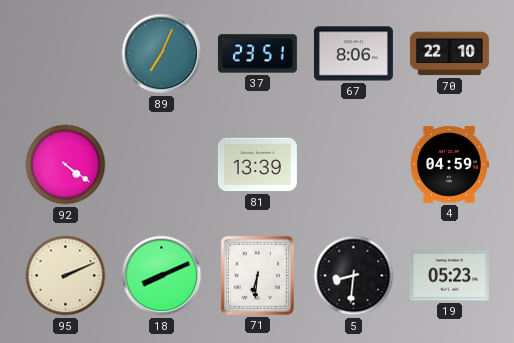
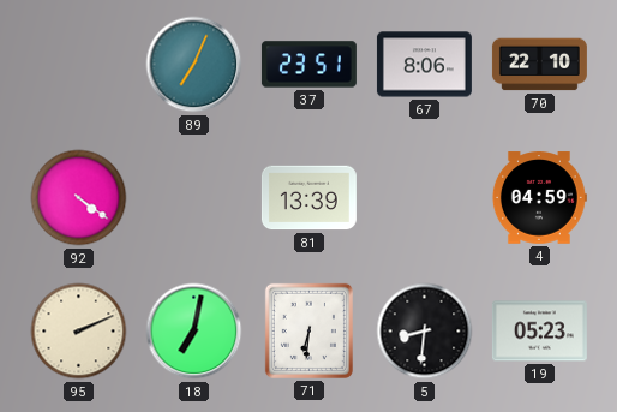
18: 8:11 -> 7:02
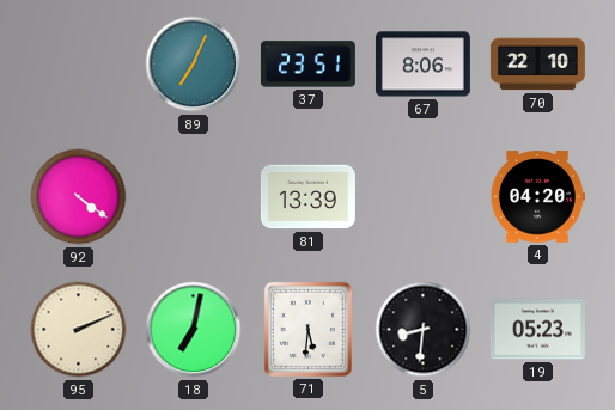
4: 04:59 -> 04:20
71: 6:31 -> 5:31
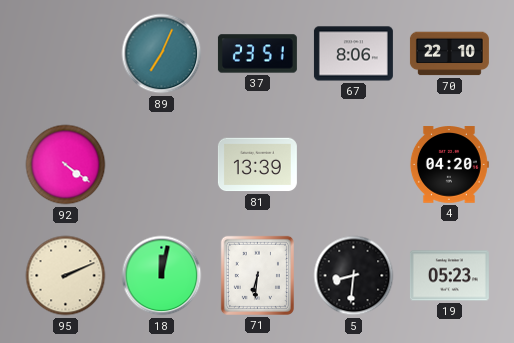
18: 7:02 -> 12:02
71: 5:31 -> 6:31
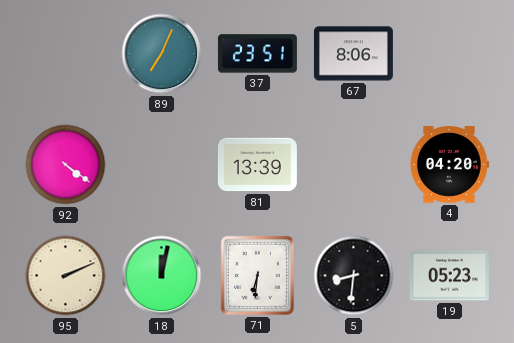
70: 22:10 -> none
